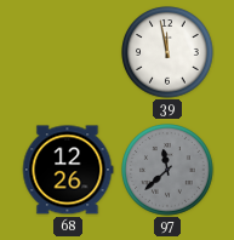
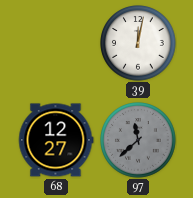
39: 11:58 -> 12:02
68: 12:26 -> 12:27
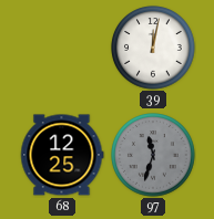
68: 12:27 -> 12:25
97: 11:38 -> 11:33
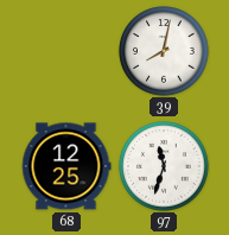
39: 12:02 -> 8:02
97 dial: grey -> white
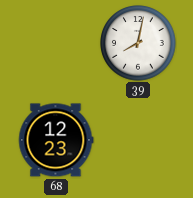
68: 12:25 -> 12:23
97: 11:33 -> none
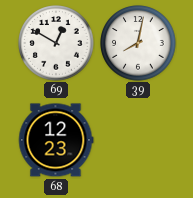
69: none -> 12:50
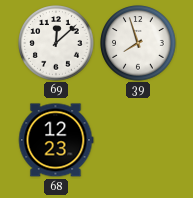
69: 12:50 -> 12:08
39: 8:02 -> 7:57
